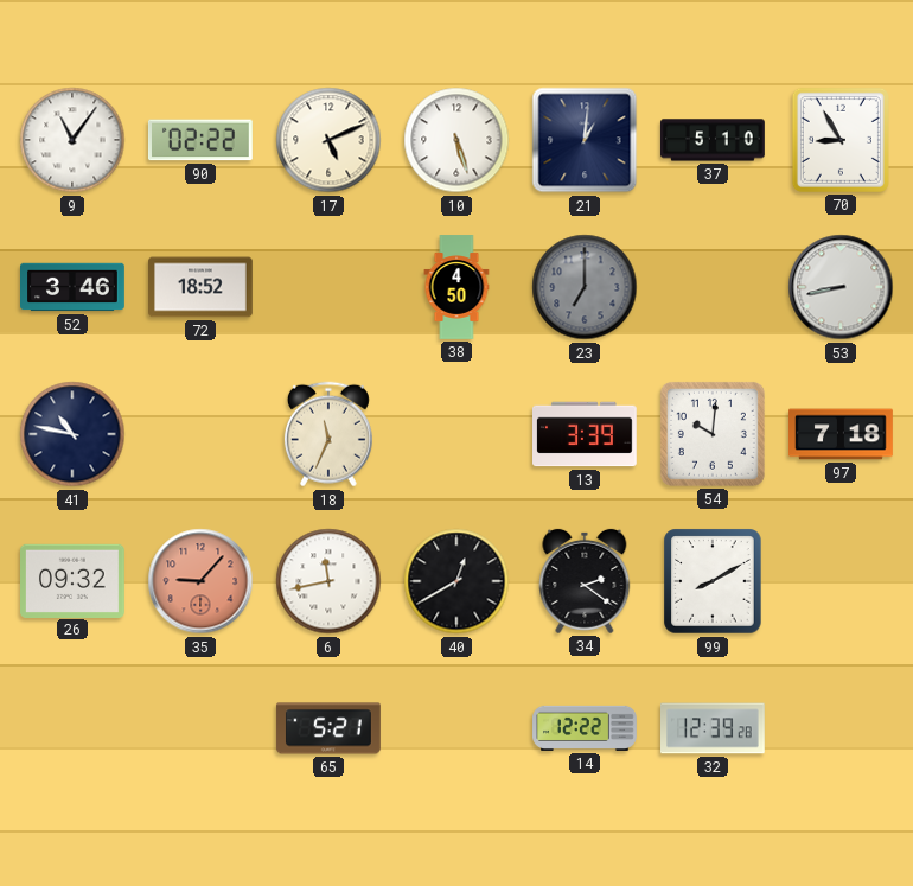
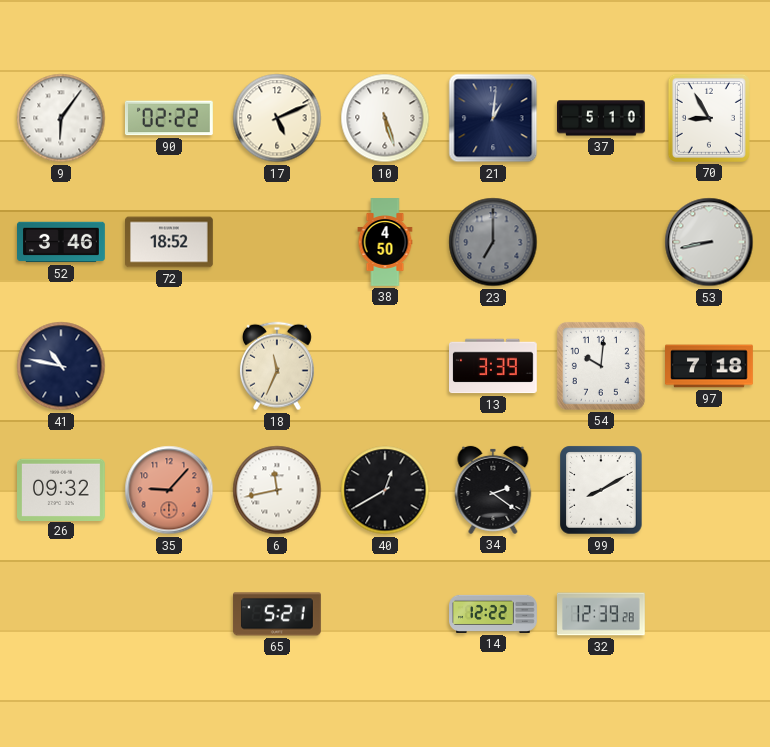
9: 11:06 -> 6:06
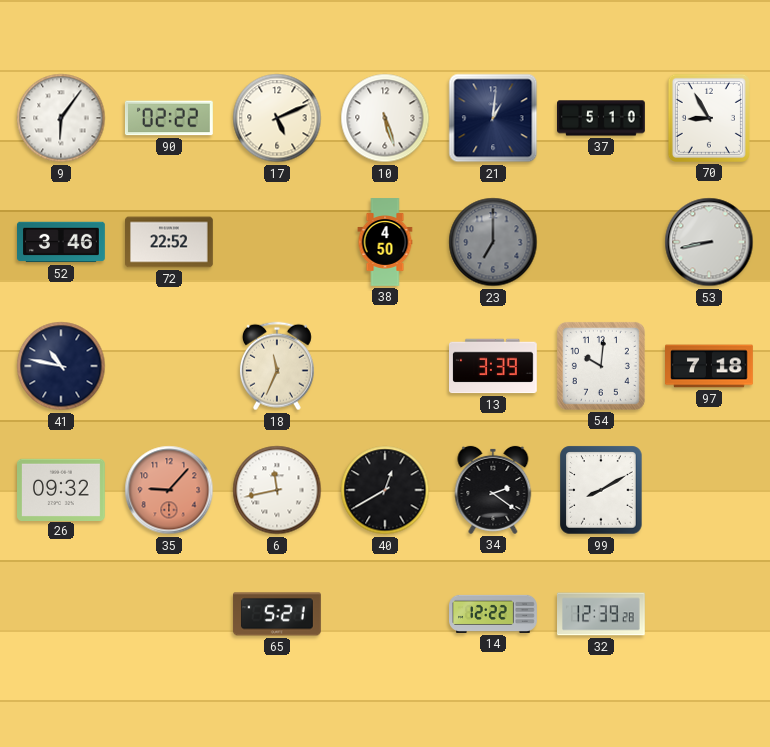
72: 18:52 -> 22:52
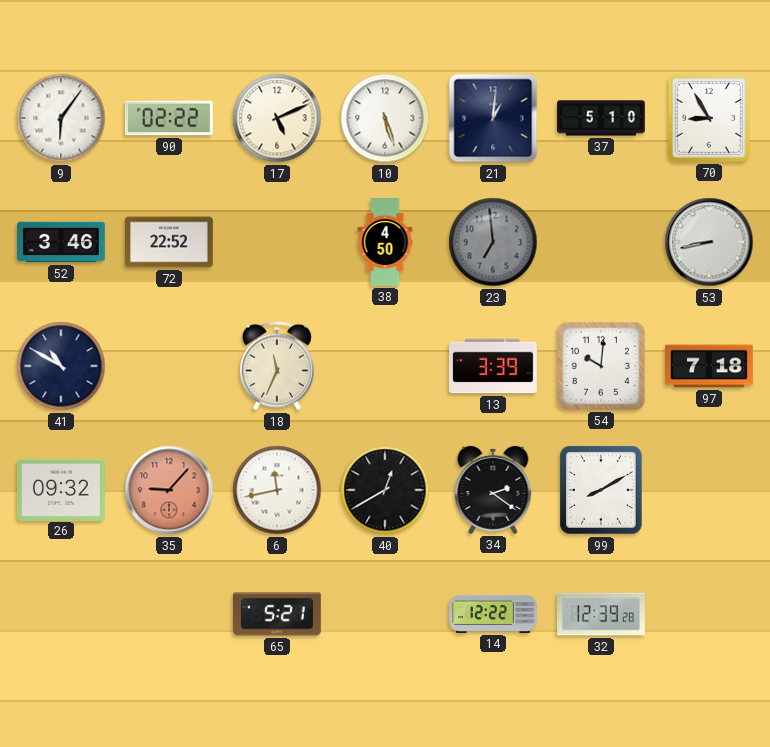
23: 7:00 -> 6:59
41: 10:47 -> 10:50
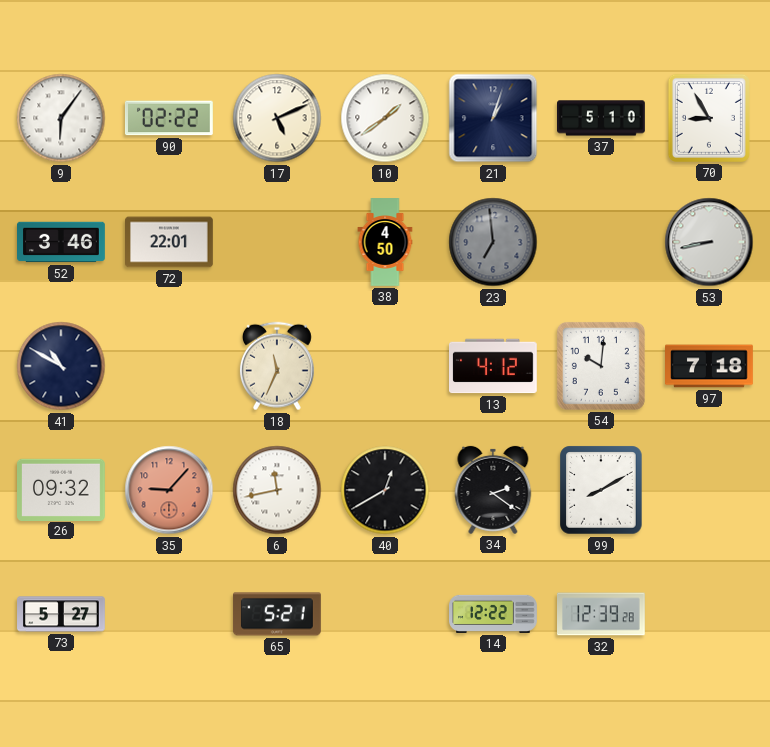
10: 5:27 -> 1:39
21: 1:01 -> 1:03
72: 22:52 -> 22:01
13: 3:39 -> 4:12
73: none -> 5:27
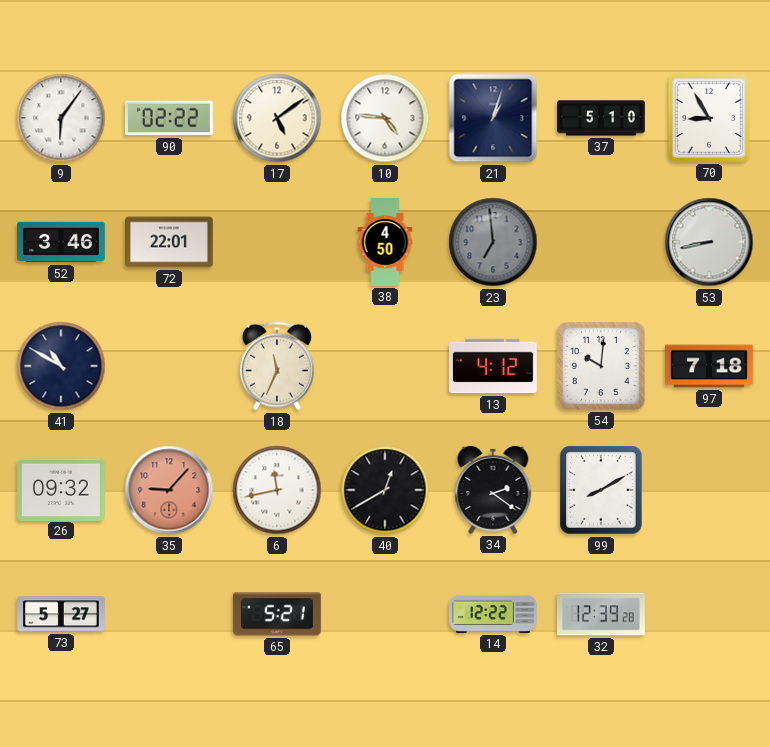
17: 5:11 -> 5:09
10: 1:39 -> 4:46
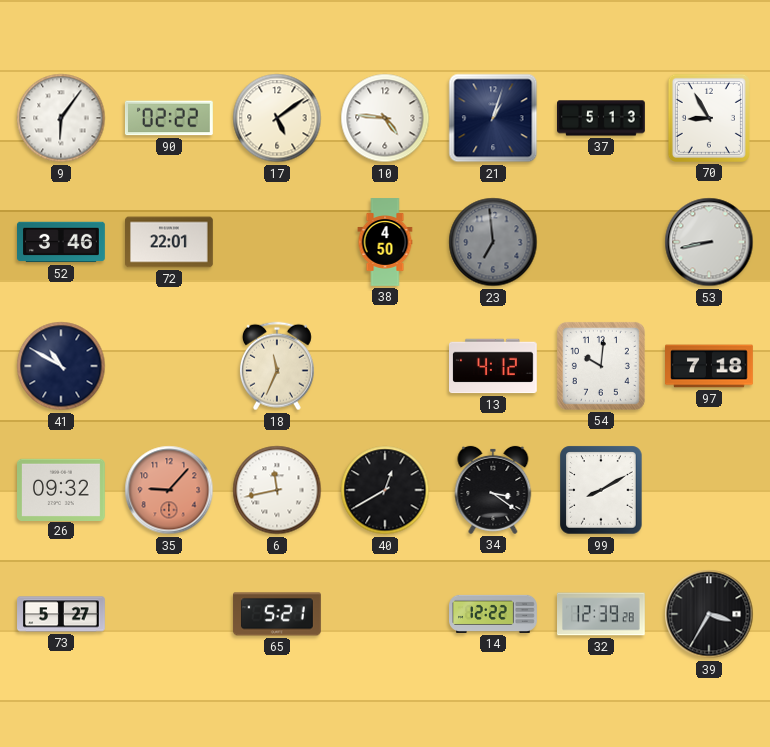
37: 5:10 -> 5:13
34: 2:21 -> 3:21
39: none -> 3:35
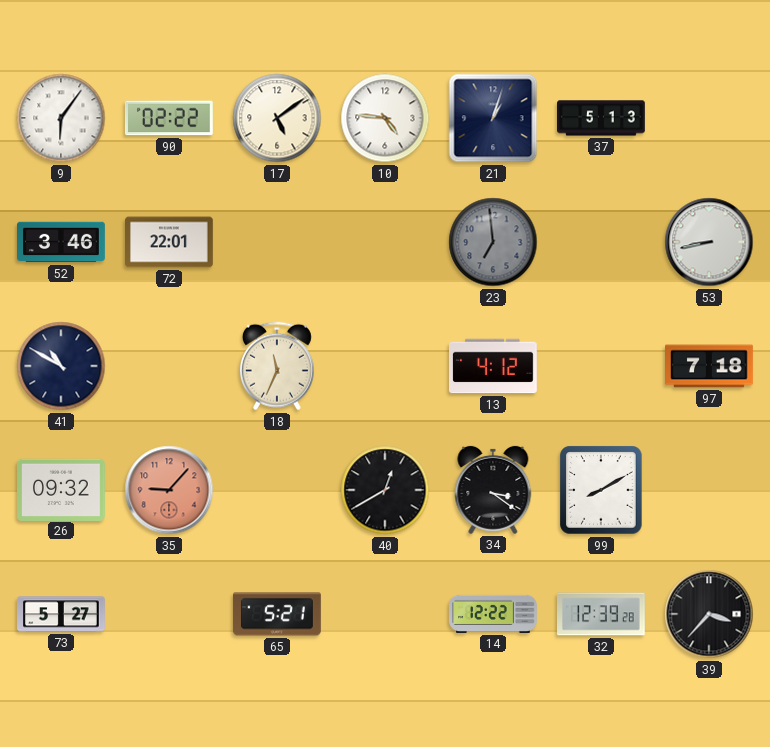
70: 8:55 -> none
38: 4:50 -> none
54: 10:01 -> none
6: 11:43 -> none
39: 3:35 -> 3:37
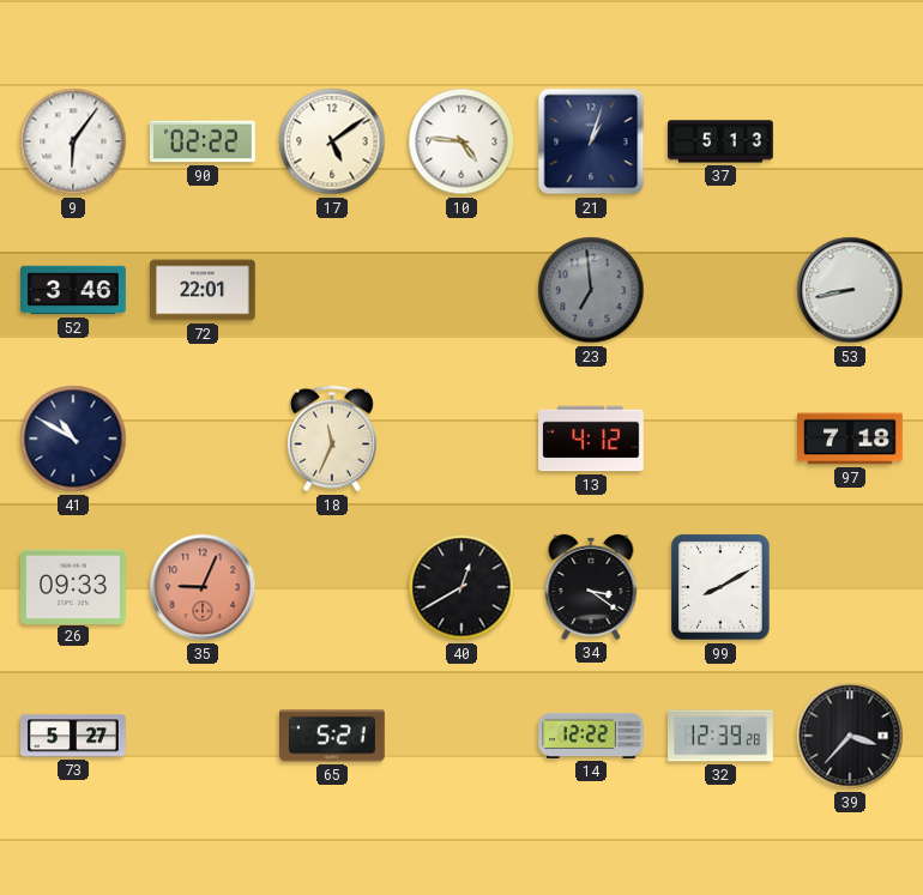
26: 09:32 -> 09:33
35: 9:07 -> 9:04
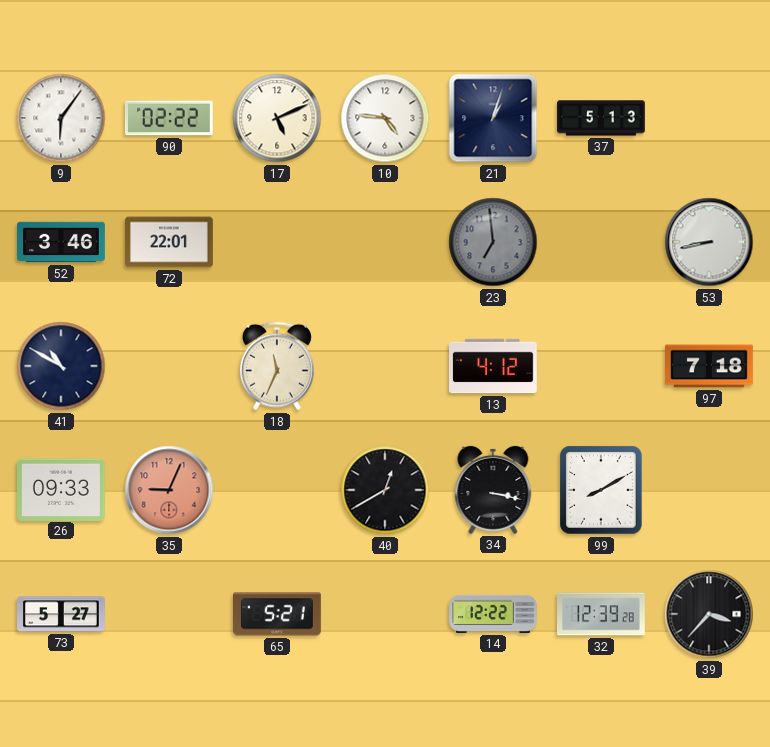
17: 5:09 -> 5:11
34: 3:21 -> 3:17
